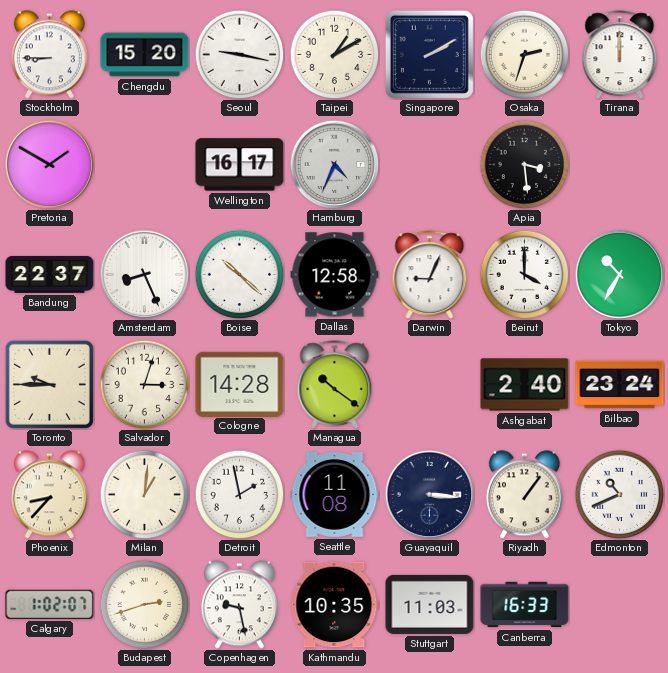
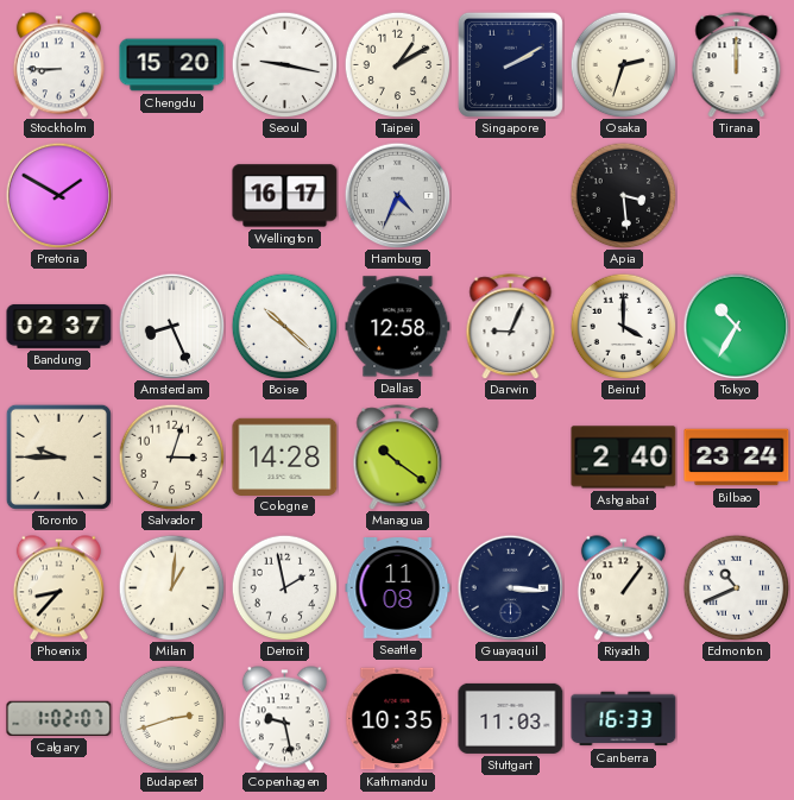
Bandung: 22:37 -> 02:37
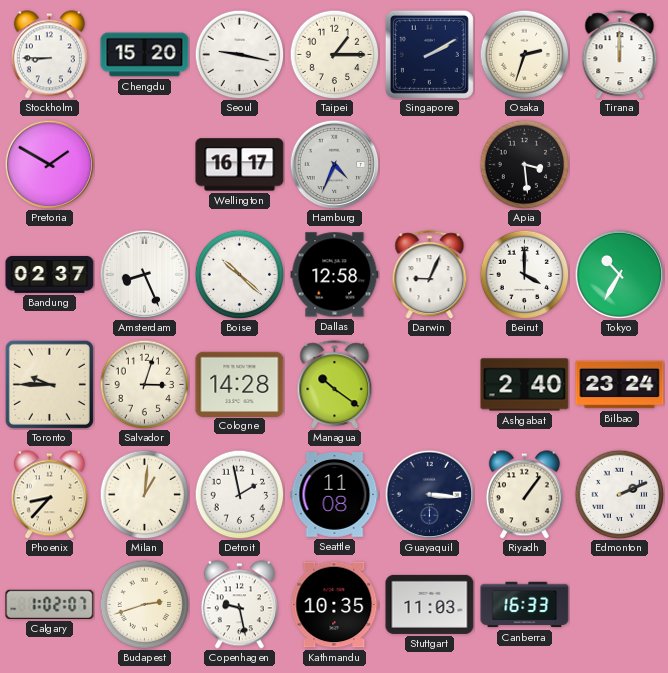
Taipei: 1:10 -> 1:15
Edmonton: 10:41 -> 2:11
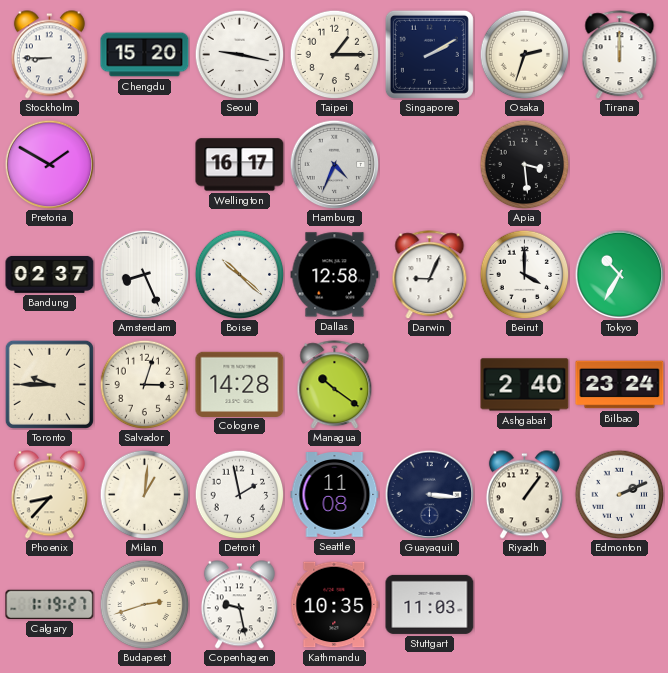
Calgary: 1:02 -> 1:19
Canberra: 16:33 -> none
